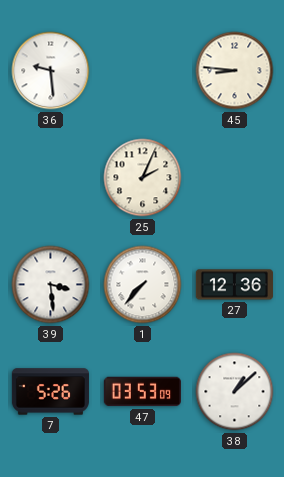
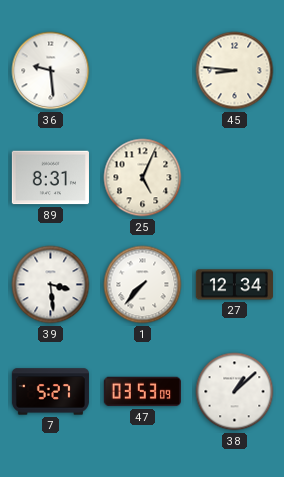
89: none -> 8:31
25: 2:04 -> 5:04
27: 12:36 -> 12:34
7: 5:26 -> 5:27
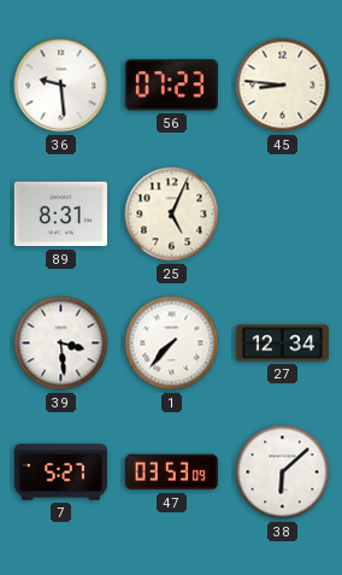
56: none -> 07:23
38: 1:08 -> 6:08
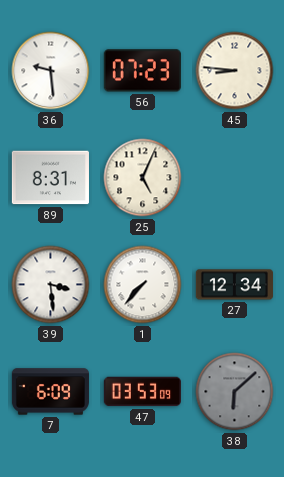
7: 5:27 -> 6:09
38 dial: white -> grey
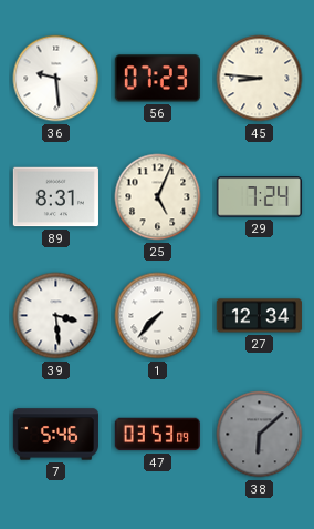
29: none -> 7:24
7: 6:09 -> 5:46
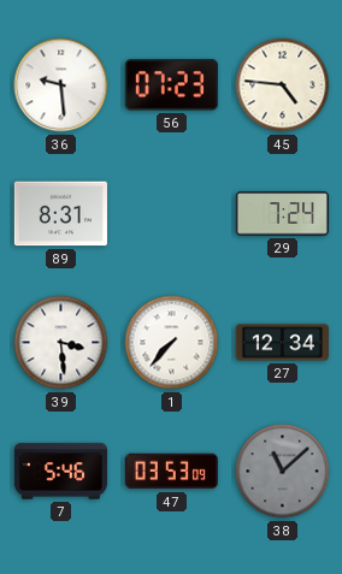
45: 8:46 -> 4:46
25: 5:04 -> none
38: 6:08 -> 11:08
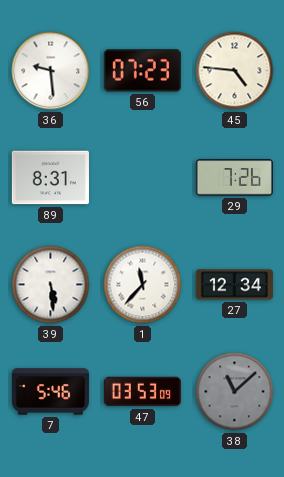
29: 7:24 -> 7:26
39: 3:29 -> 5:29
1: 7:37 -> 11:37
